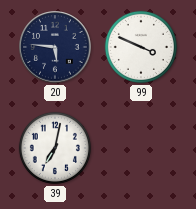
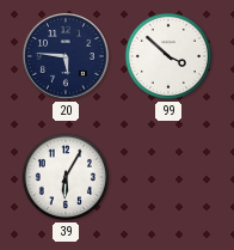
99: 3:49 -> 3:52
39: 7:02 -> 6:05
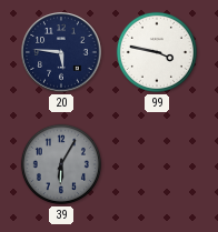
99: 3:52 -> 3:47
39 dial: white -> grey
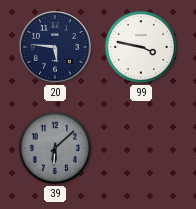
39: 6:05 -> 6:08
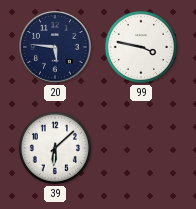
39 dial: grey -> white
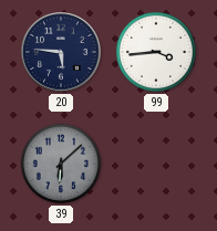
99: 3:47 -> 3:44
39 dial: white -> grey
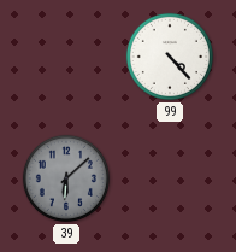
20: 5:46 -> none
99: 3:44 -> 4:23
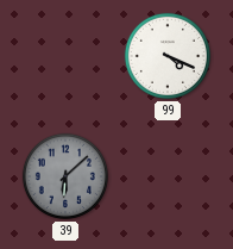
99: 4:23 -> 4:19
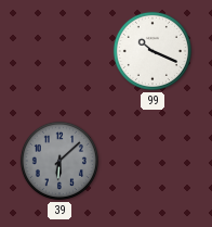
99: 4:19 -> 10:19
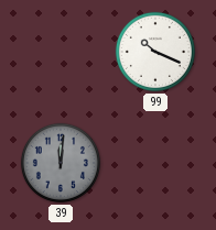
39: 6:08 -> 12:01
